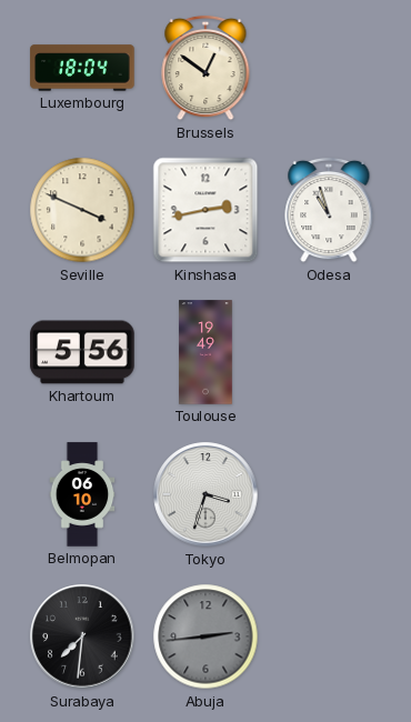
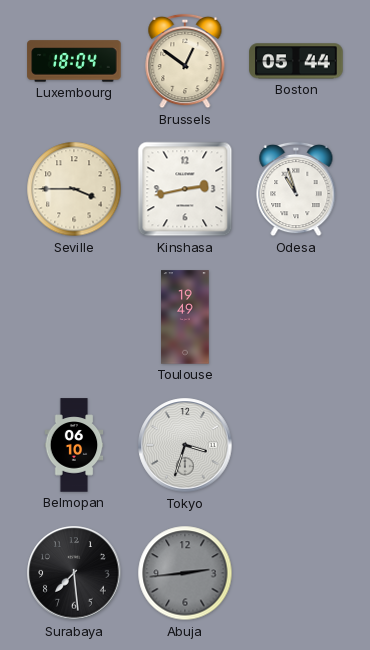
Boston: none -> 05:44
Seville: 3:49 -> 3:45
Khartoum: 5:56 -> none
Surabaya: 7:31 -> 7:29
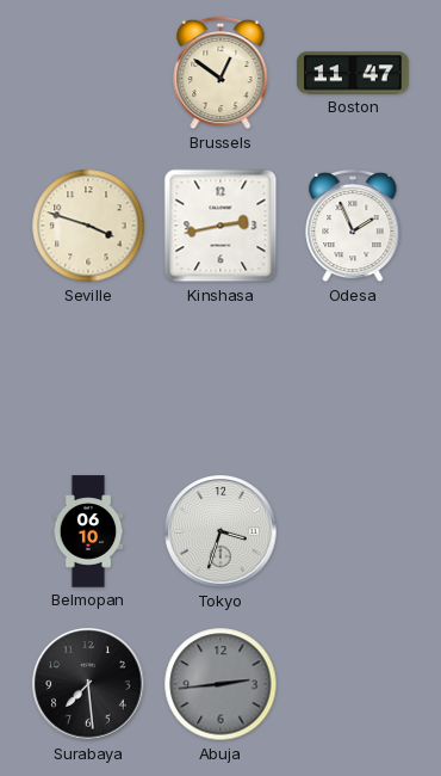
Luxembourg: 18:04 -> none
Boston: 05:44 -> 11:47
Seville: 3:45 -> 3:48
Odesa: 10:57 -> 1:56
Toulouse: 19:49 -> none
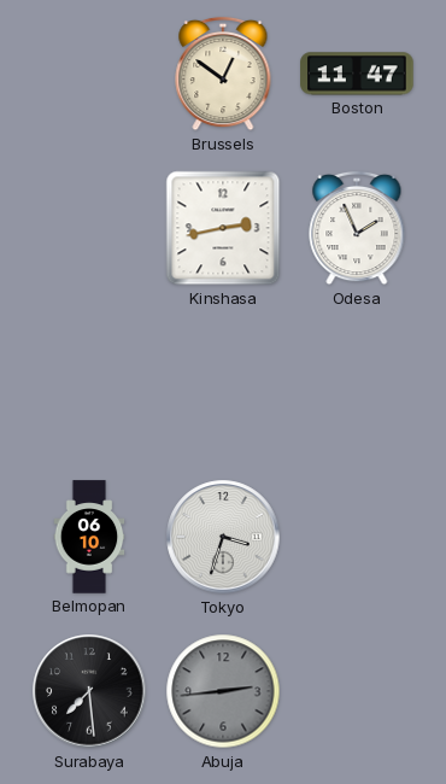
Seville: 3:48 -> none
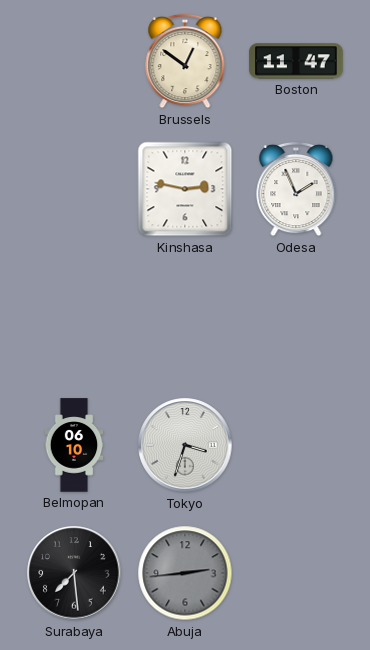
Kinshasa: 2:43 -> 2:47
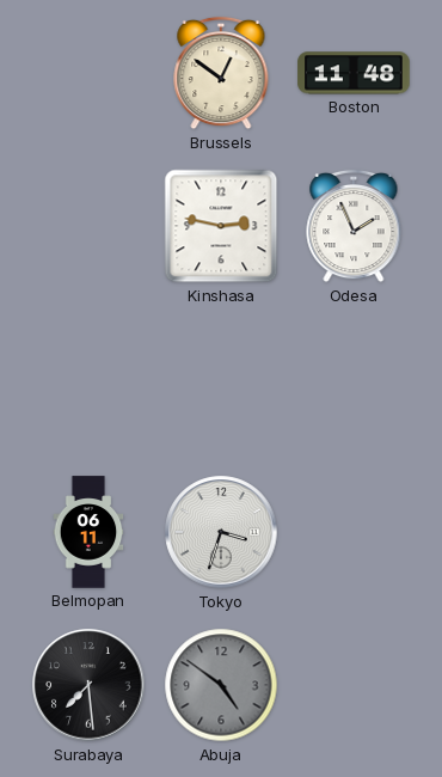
Boston: 11:47 -> 11:48
Belmopan: 06:10 -> 06:11
Abuja: 2:44 -> 4:51
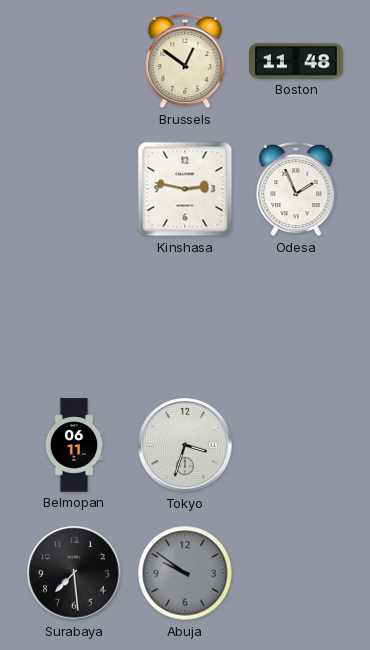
Abuja: 4:51 -> 9:51
